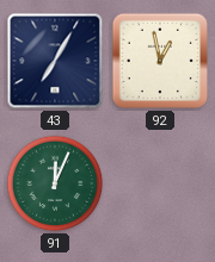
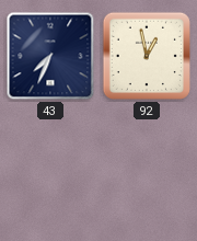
43: 7:05 -> 7:34
91: 12:04 -> none
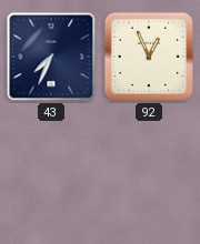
92: 12:58 -> 12:56
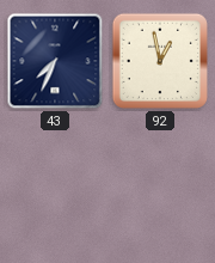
92: 12:56 -> 12:58
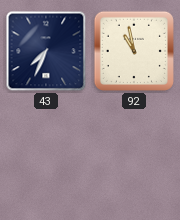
92: 12:58 -> 10:58
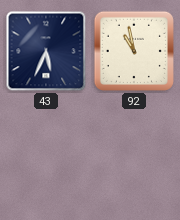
43: 7:34 -> 5:34
